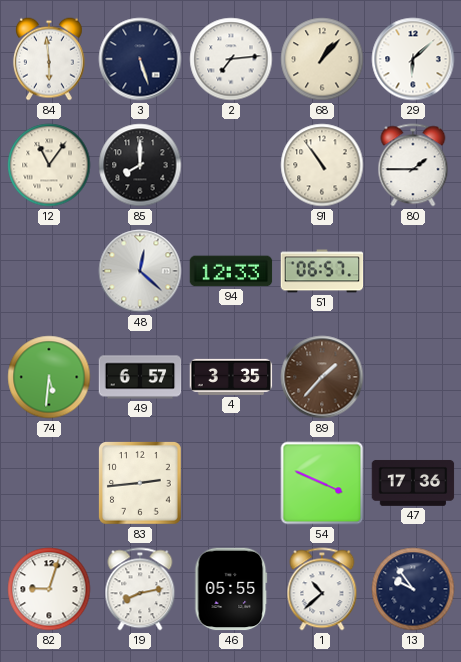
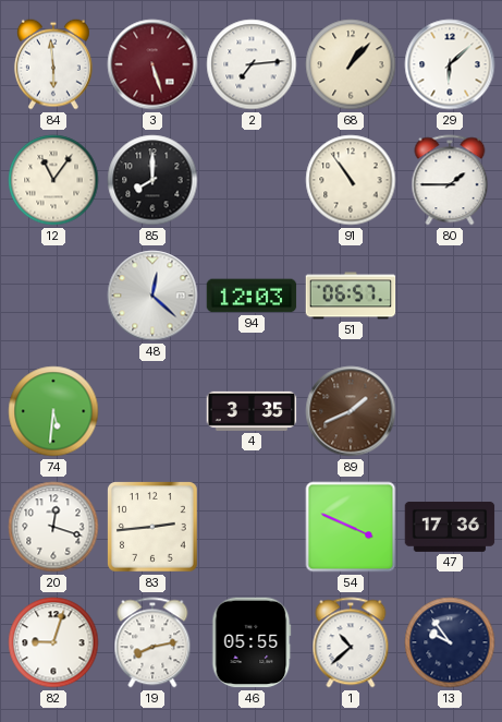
3 dial: navy -> burgundy
94: 12:33 -> 12:03
49: 6:57 -> none
89: 1:37 -> 1:41
20: none -> 12:18
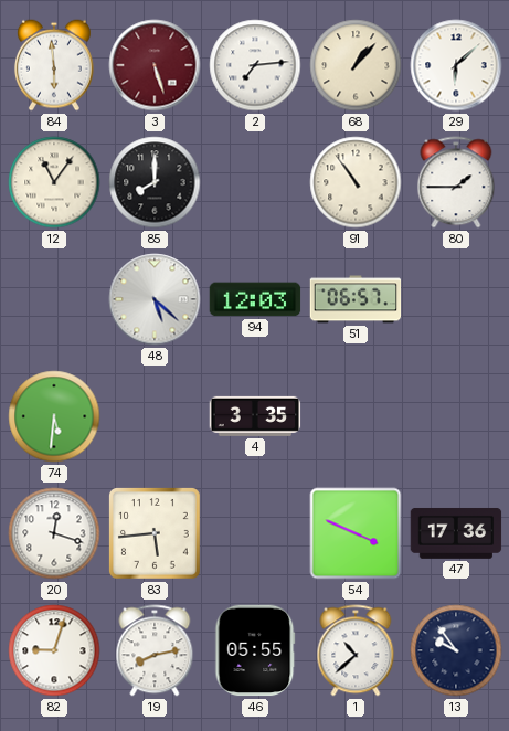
48: 12:22 -> 5:22
89: 1:41 -> none
83: 2:44 -> 5:44
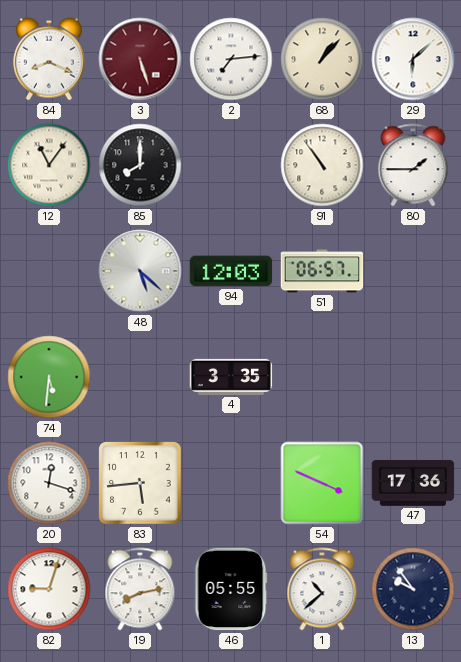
84: 5:59 -> 8:19
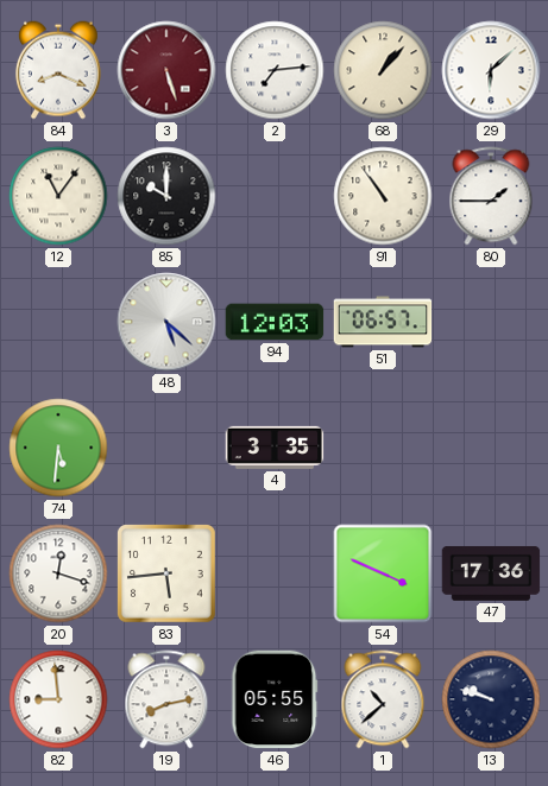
85: 8:00 -> 10:00
82: 9:03 -> 8:59
13: 9:54 -> 9:48
